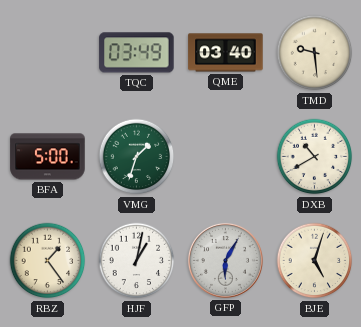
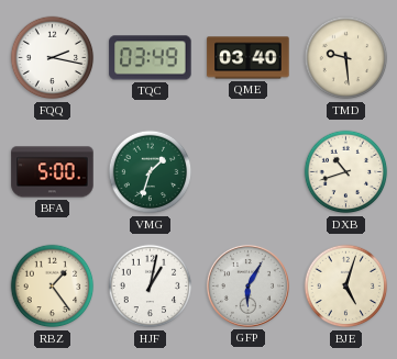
FQQ: none -> 2:17
DXB: 10:40 -> 10:42
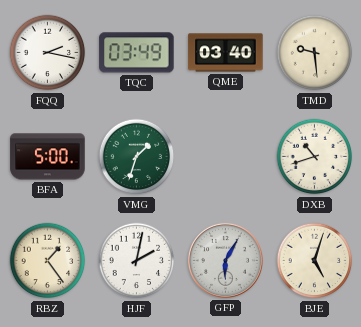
HJF: 1:02 -> 2:02
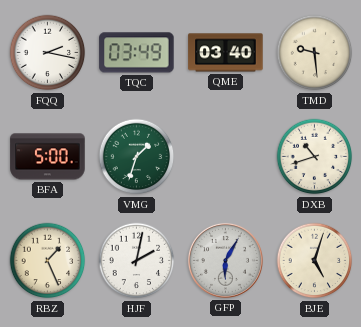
RBZ: 1:24 -> 1:26
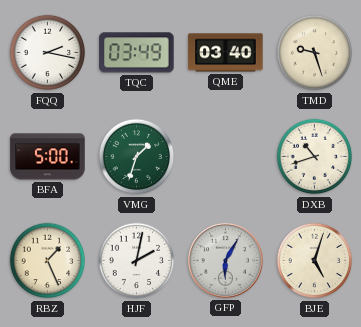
TMD: 9:29 -> 9:27
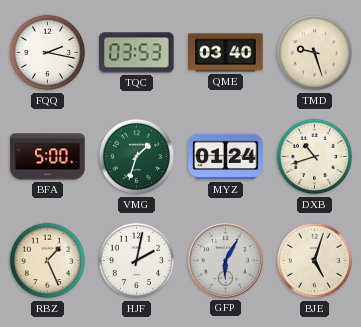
TQC: 03:49 -> 03:53
MYZ: none -> 01:24
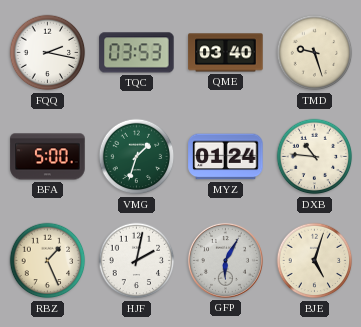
DXB: 10:42 -> 10:46
